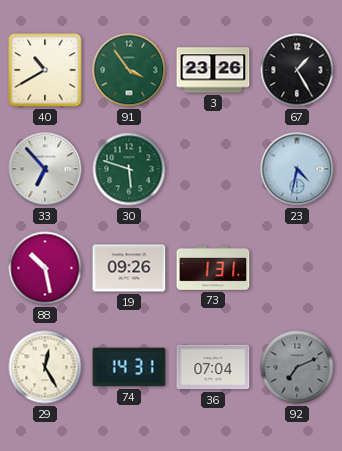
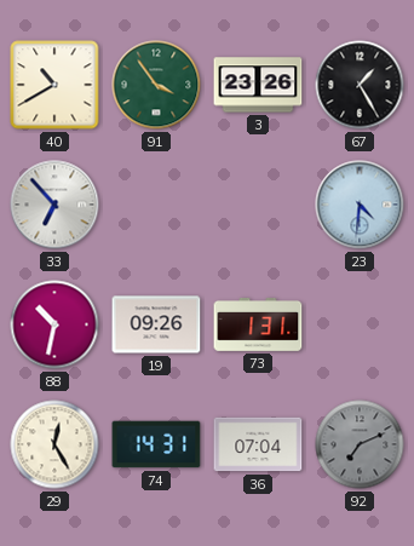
30: 5:48 -> none
23: 4:32 -> 4:31
88: 10:28 -> 10:32
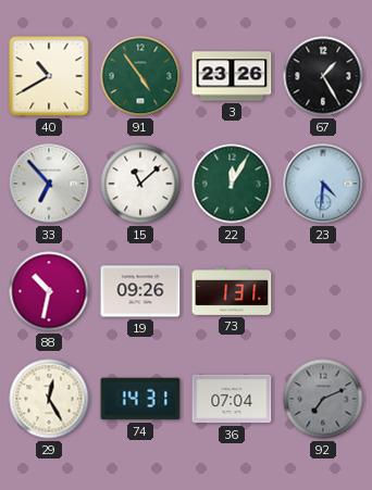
91: 3:54 -> 4:54
15: none -> 11:08
22: none -> 12:05
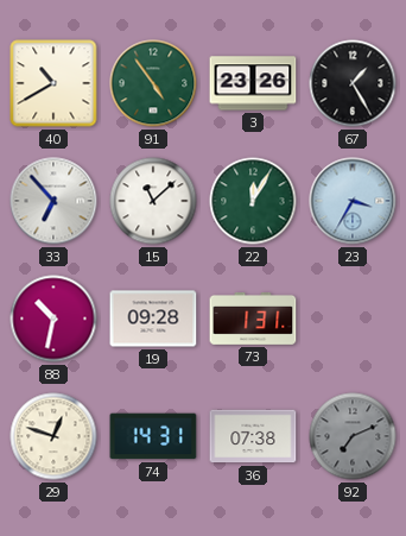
23: 4:31 -> 3:35
19: 09:26 -> 09:28
29: 12:25 -> 12:48
36: 07:04 -> 07:38
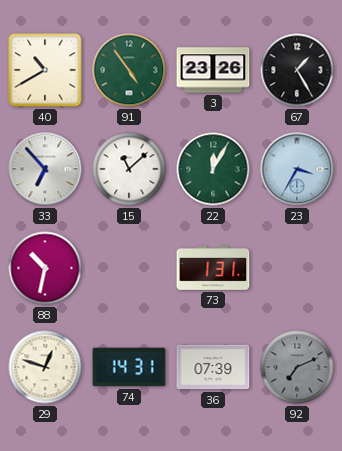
19: 09:28 -> none
36: 07:38 -> 07:39
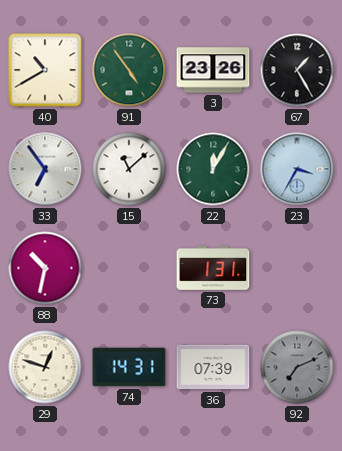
33: 6:53 -> 6:54
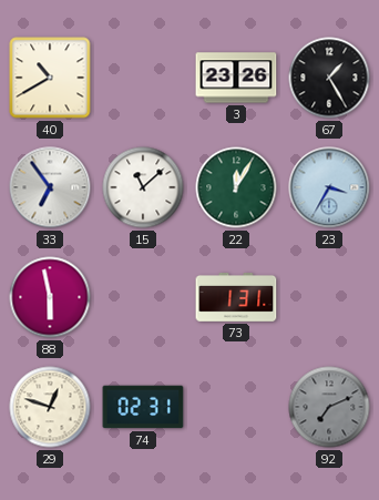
91: 4:54 -> none
88: 10:32 -> 5:58
74: 14:31 -> 02:31
36: 07:39 -> none
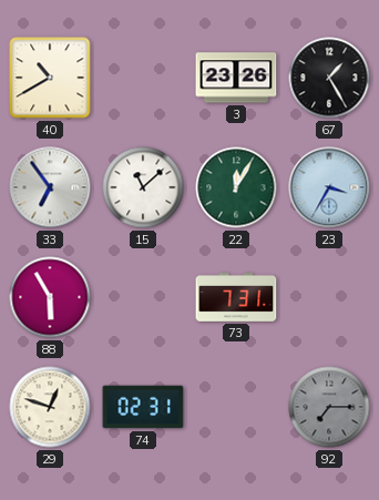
88: 5:58 -> 5:55
73: 1:31 -> 7:31
92: 7:11 -> 7:15
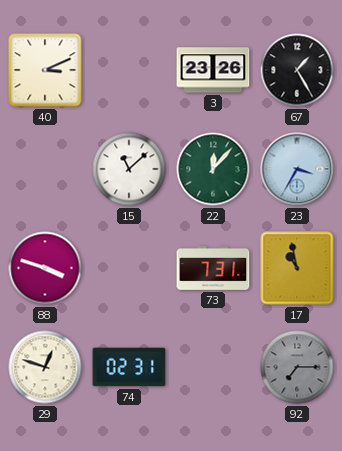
40: 10:40 -> 3:11
33: 6:54 -> none
22: 12:05 -> 12:07
88: 5:55 -> 3:48
17: none -> 10:58
